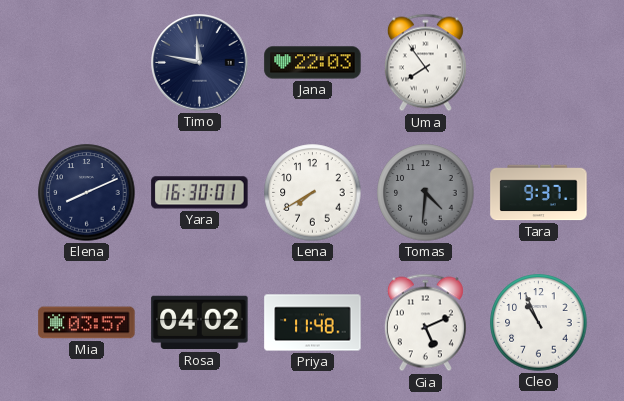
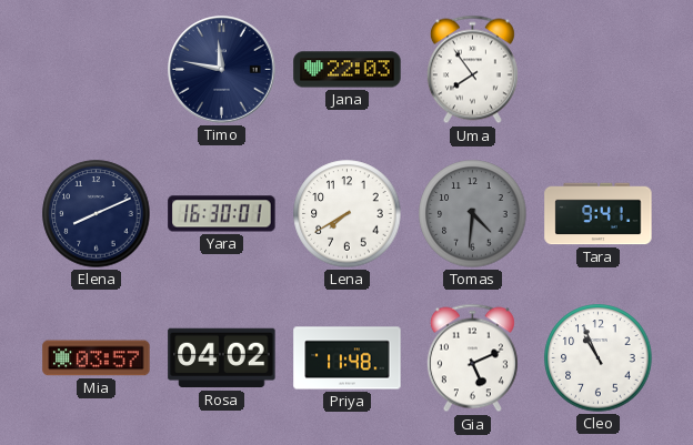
Tara: 9:37 -> 9:41
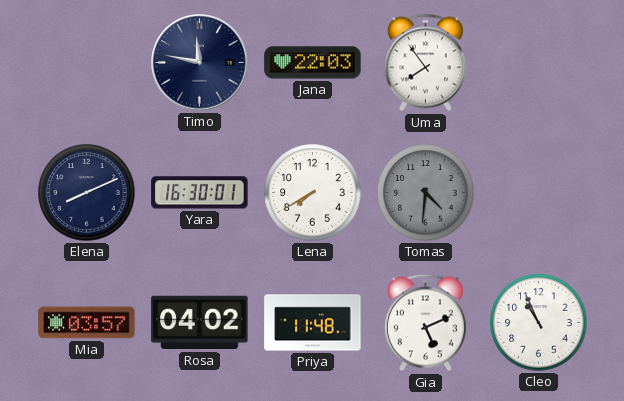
Tara: 9:41 -> none
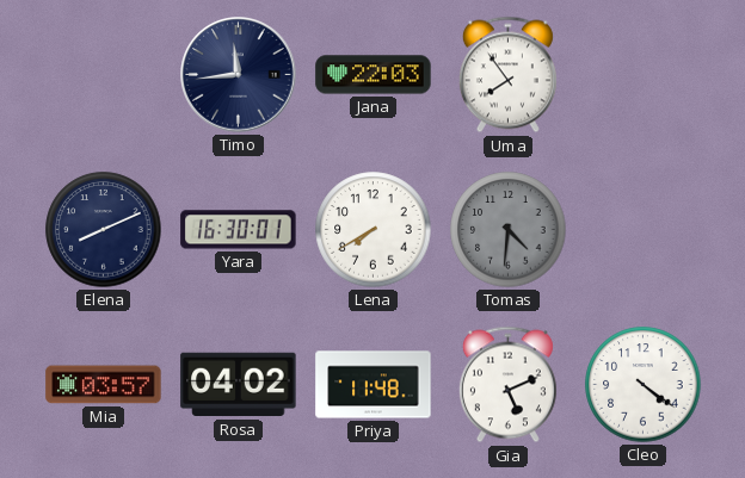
Timo: 11:47 -> 11:44
Cleo: 10:56 -> 4:21
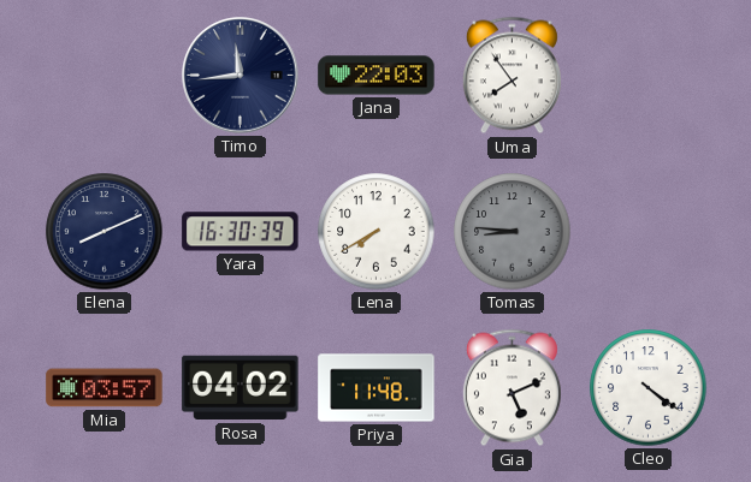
Yara: 16:30:01 -> 16:30:39
Tomas: 4:31 -> 8:46
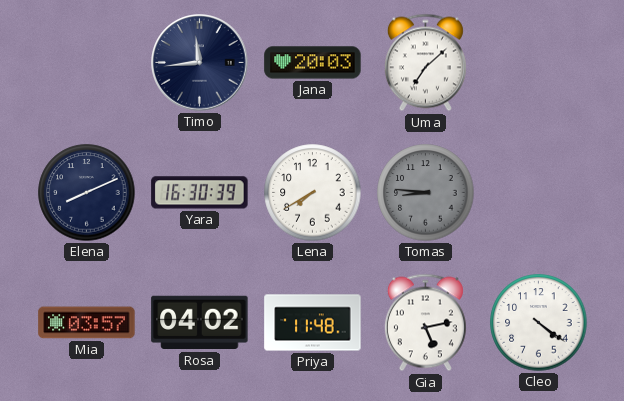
Jana: 22:03 -> 20:03
Uma: 7:54 -> 7:08
Gia: 5:11 -> 5:13
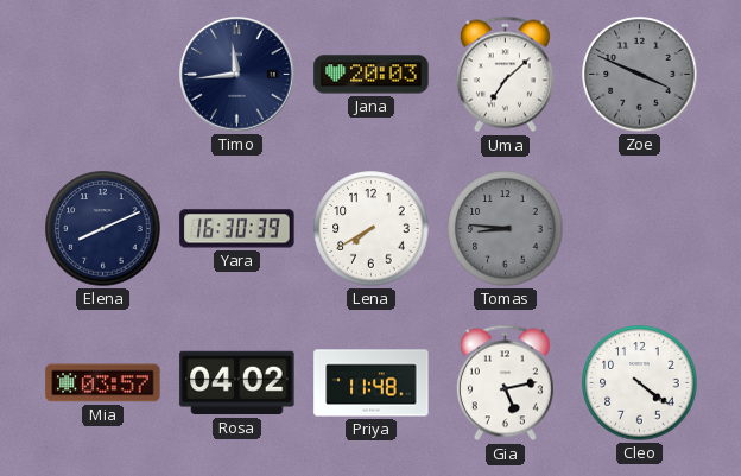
Zoe: none -> 3:49
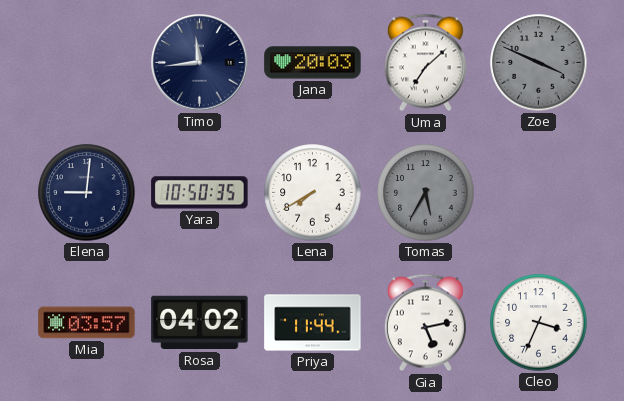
Elena: 8:11 -> 9:01
Yara: 16:30 -> 10:50
Tomas: 8:46 -> 5:35
Priya: 11:48 -> 11:44
Cleo: 4:21 -> 3:34
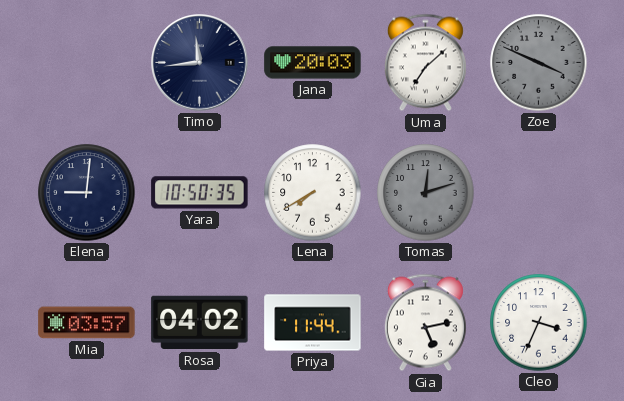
Tomas: 5:35 -> 12:12
